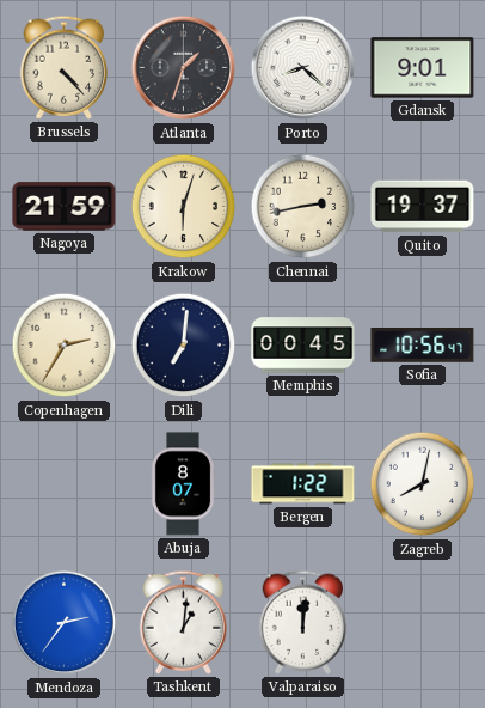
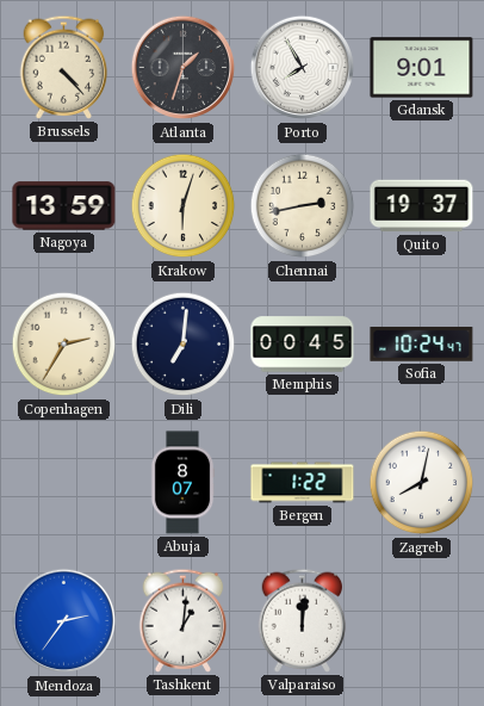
Porto: 8:22 -> 7:55
Nagoya: 21:59 -> 13:59
Sofia: 10:56 -> 10:24
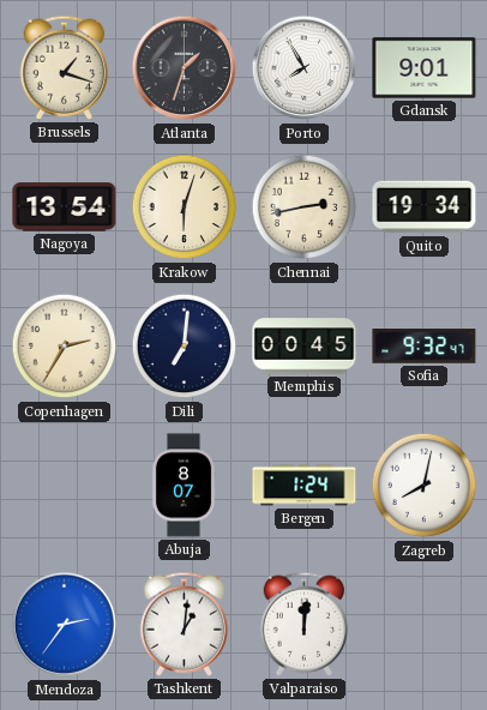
Brussels: 4:23 -> 1:18
Nagoya: 13:59 -> 13:54
Quito: 19:37 -> 19:34
Sofia: 10:24 -> 9:32
Bergen: 1:22 -> 1:24
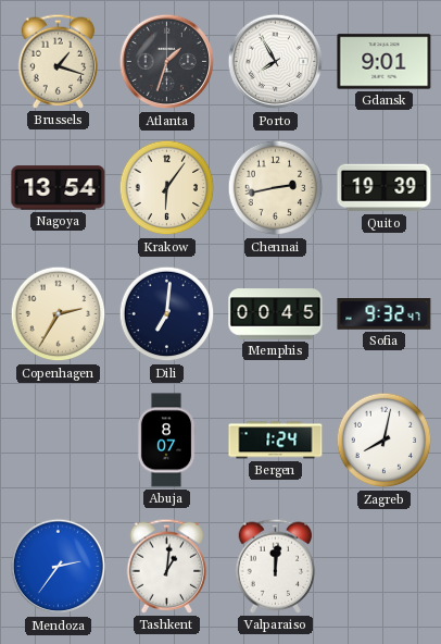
Krakow: 6:03 -> 6:06
Quito: 19:34 -> 19:39
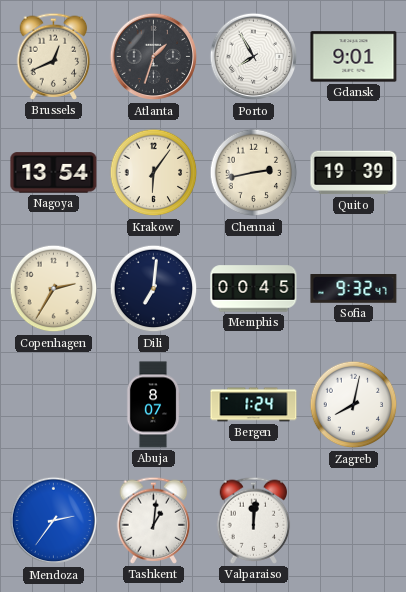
Brussels: 1:18 -> 12:41
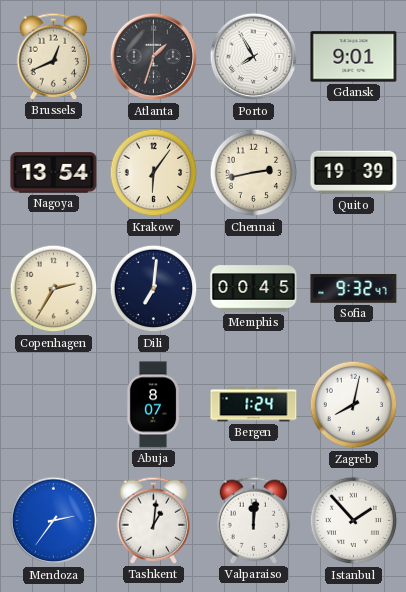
Istanbul: none -> 1:53
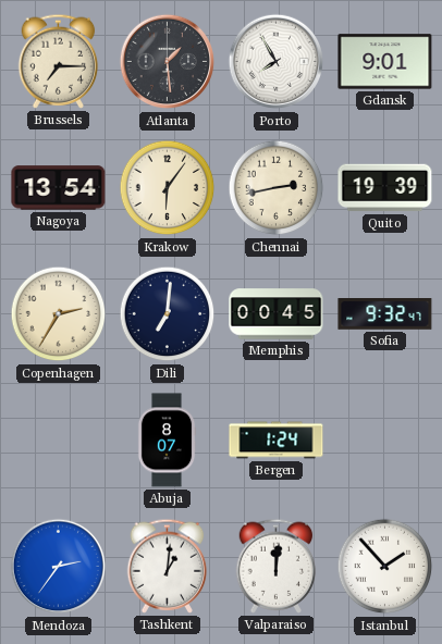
Brussels: 12:41 -> 7:15
Atlanta: 1:33 -> 1:29
Zagreb: 8:02 -> none
